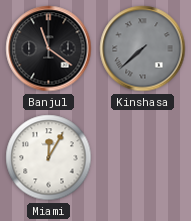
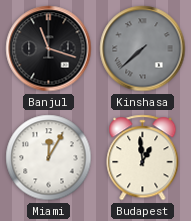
Banjul: 11:21 -> 11:18
Budapest: none -> 12:59
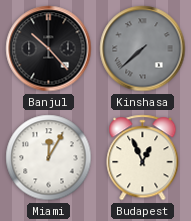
Banjul: 11:18 -> 10:23
Budapest: 12:59 -> 12:56
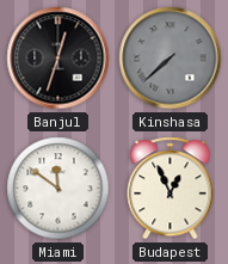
Banjul: 10:23 -> 12:33
Miami: 12:05 -> 11:51
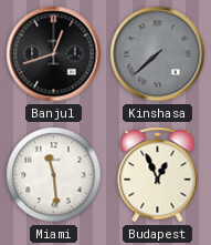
Banjul: 12:33 -> 12:42
Miami: 11:51 -> 11:29
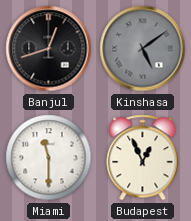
Kinshasa: 7:38 -> 5:09
Miami: 11:29 -> 11:30
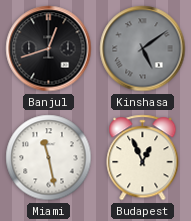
Miami: 11:30 -> 11:28
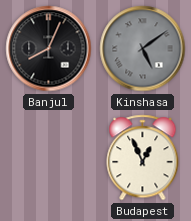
Banjul: 12:42 -> 8:04
Miami: 11:28 -> none
